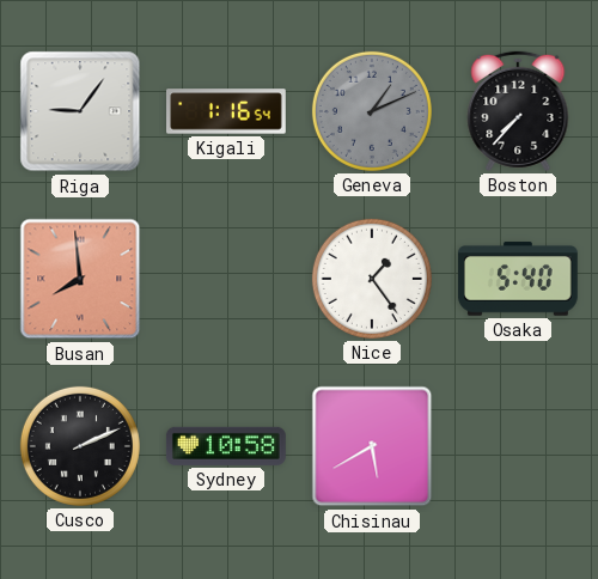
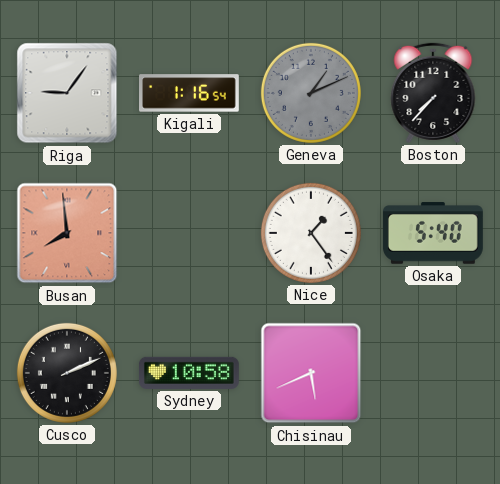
Chisinau: 5:40 -> 5:41
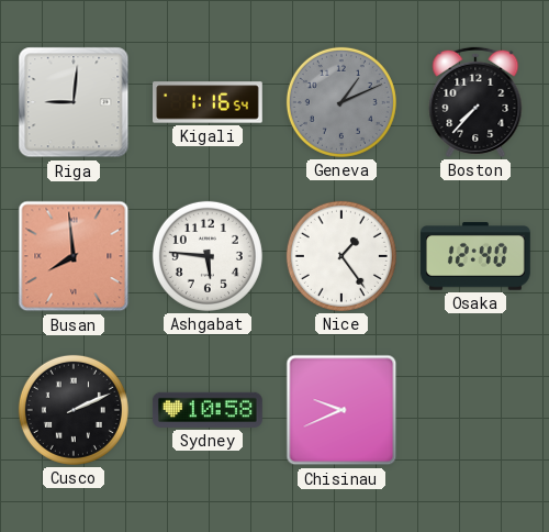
Riga: 9:06 -> 9:01
Ashgabat: none -> 5:46
Osaka: 5:40 -> 12:40
Chisinau: 5:41 -> 9:41
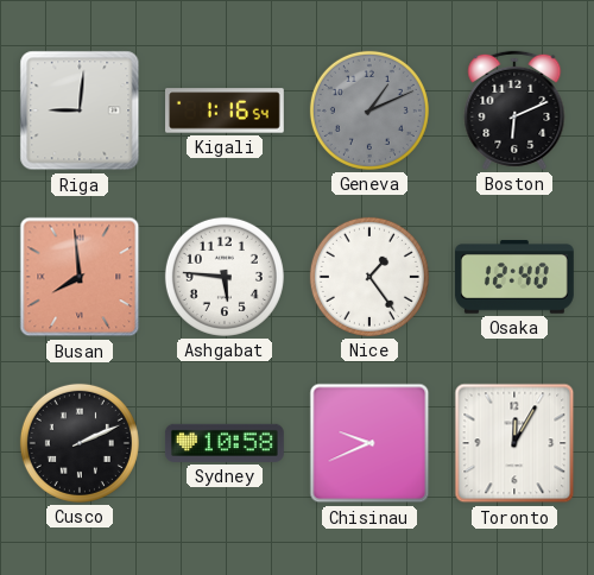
Boston: 7:37 -> 6:11
Toronto: none -> 12:05
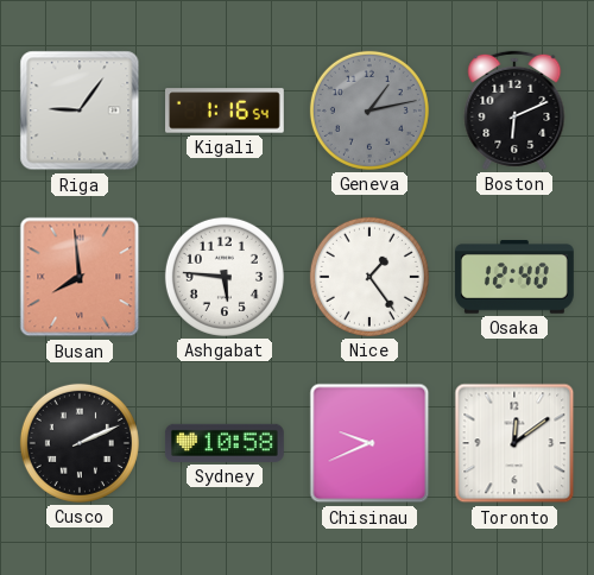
Riga: 9:01 -> 9:06
Geneva: 1:11 -> 1:13
Toronto: 12:05 -> 12:09
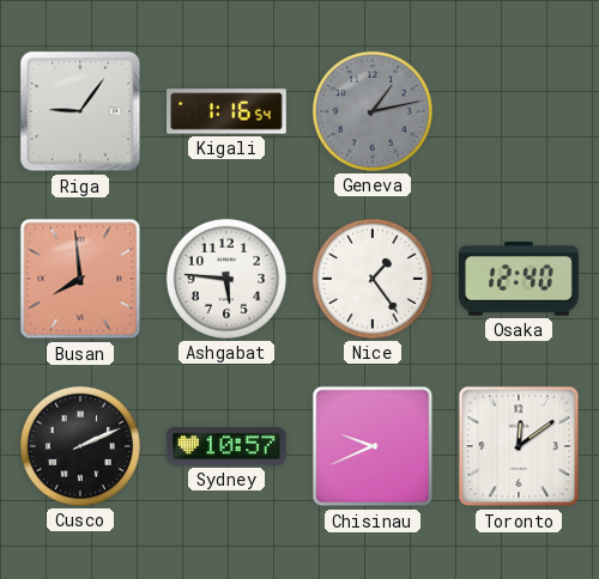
Boston: 6:11 -> none
Sydney: 10:58 -> 10:57
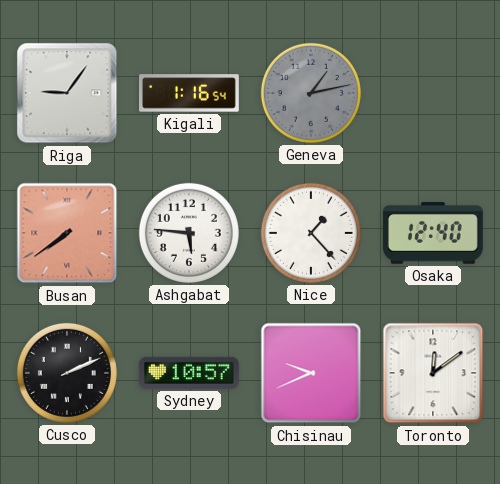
Busan: 7:59 -> 7:39
Nice: 1:24 -> 1:23
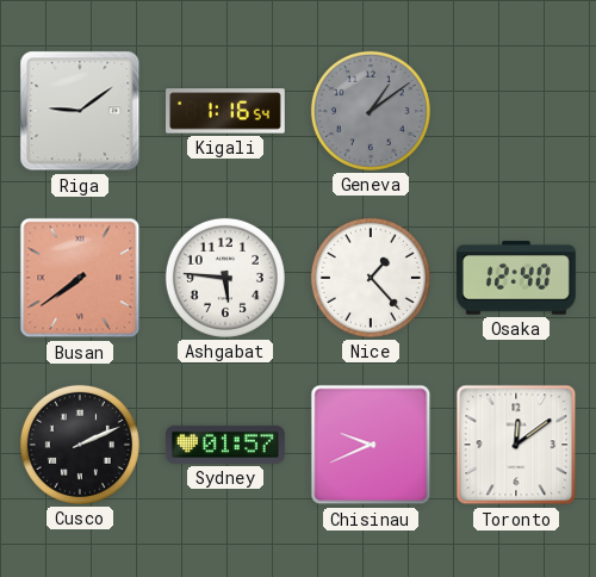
Riga: 9:06 -> 9:09
Geneva: 1:13 -> 1:09
Sydney: 10:57 -> 01:57
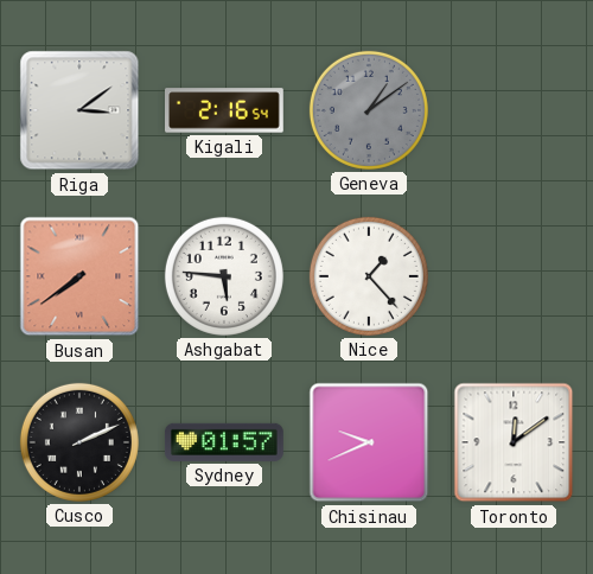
Riga: 9:09 -> 3:09
Kigali: 1:16 -> 2:16
Osaka: 12:40 -> none
